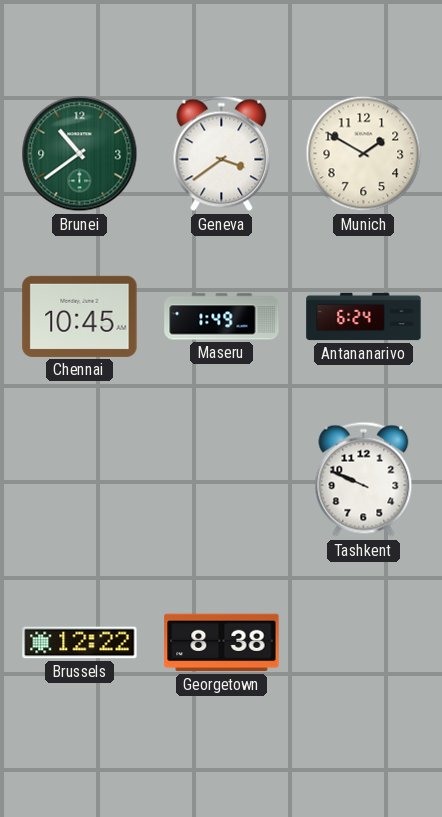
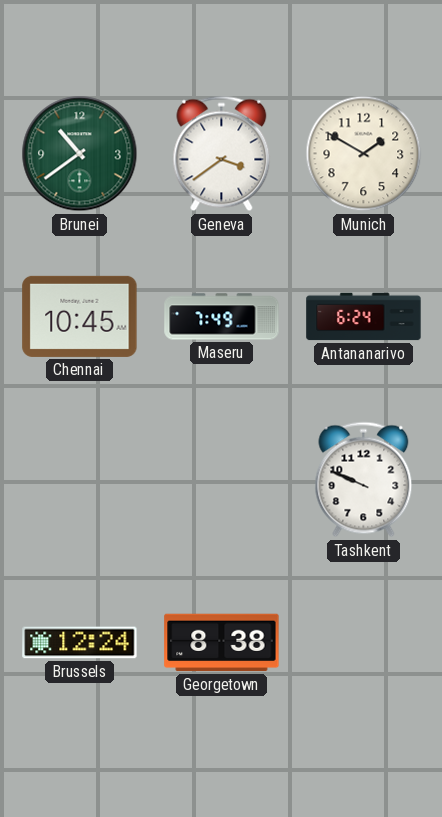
Maseru: 1:49 -> 7:49
Brussels: 12:22 -> 12:24
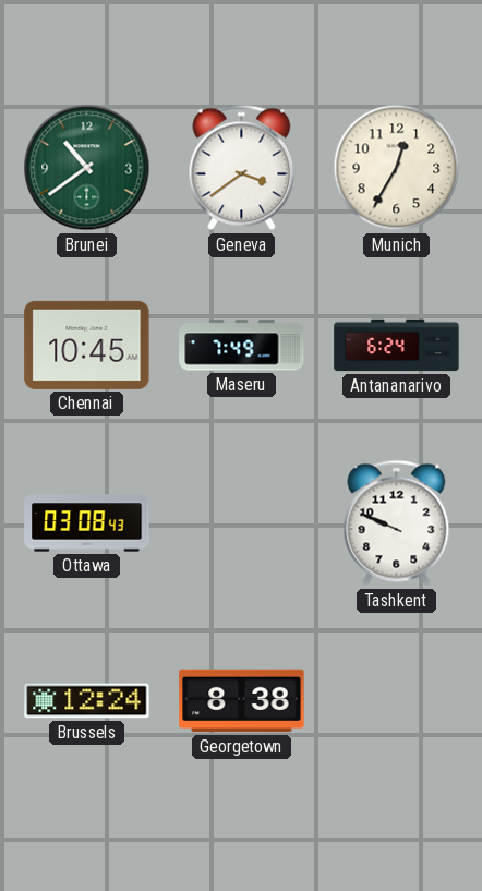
Munich: 1:50 -> 12:35
Ottawa: none -> 03:08
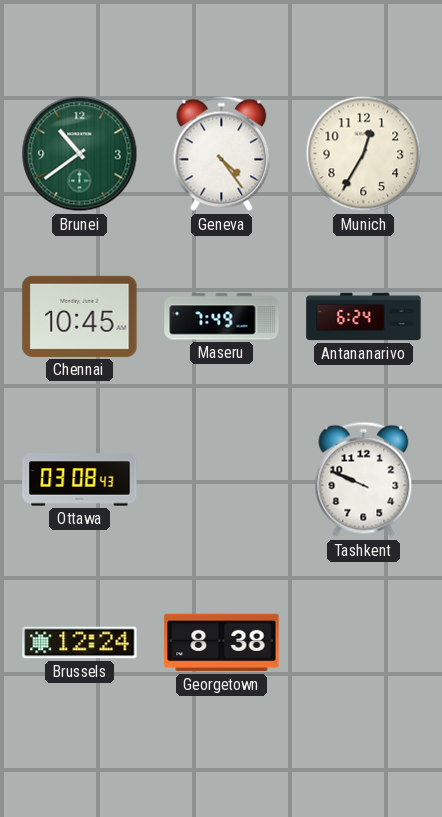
Geneva: 3:39 -> 4:24
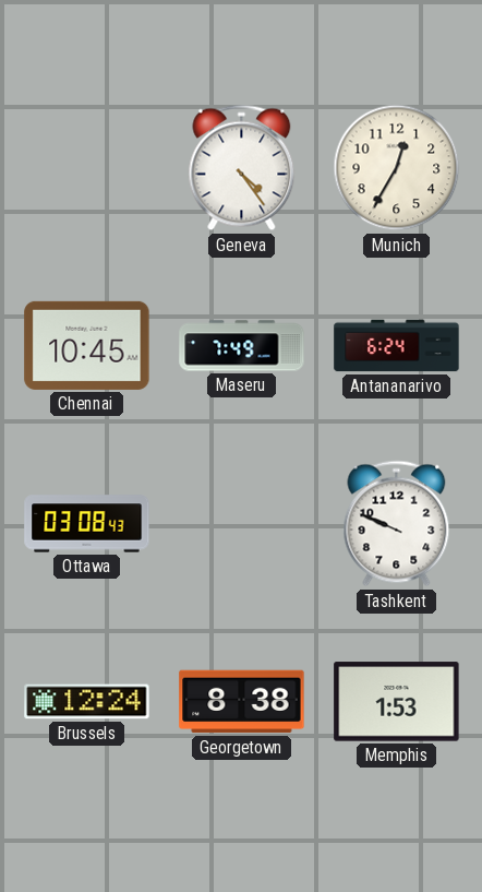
Brunei: 10:39 -> none
Memphis: none -> 1:53
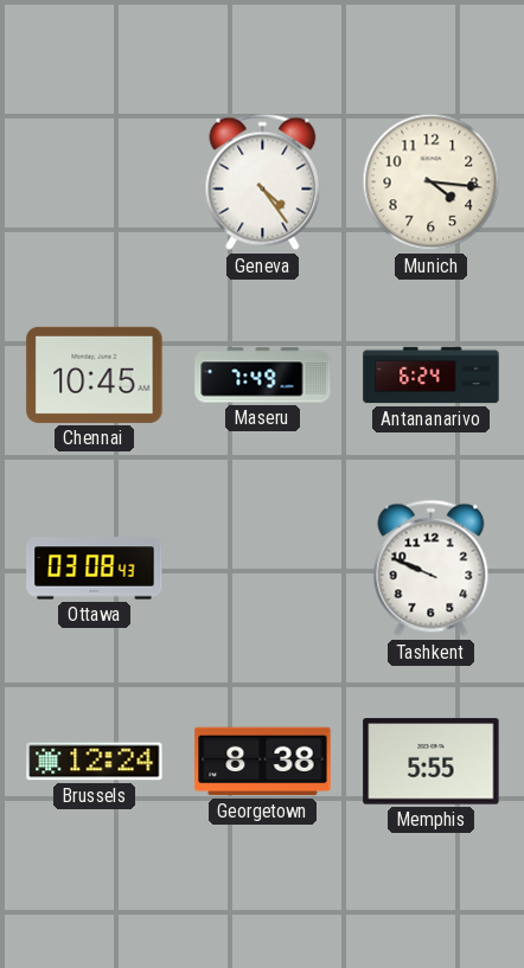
Munich: 12:35 -> 4:16
Memphis: 1:53 -> 5:55
